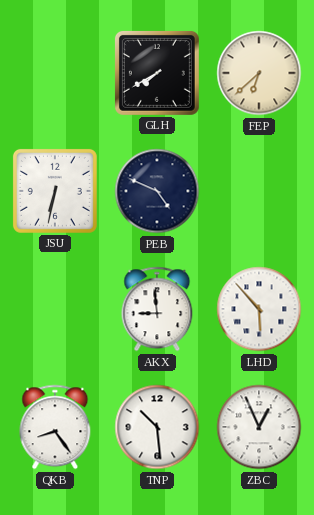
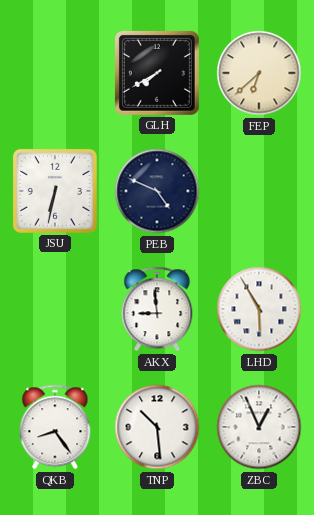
LHD: 5:53 -> 5:55
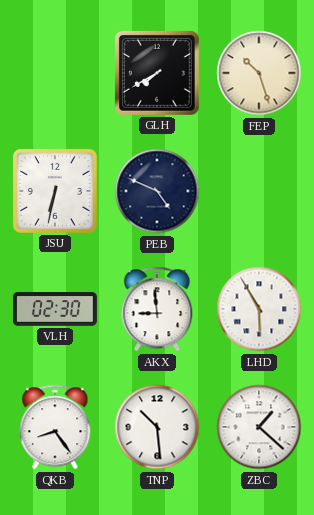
FEP: 6:38 -> 10:27
VLH: none -> 02:30
ZBC: 12:56 -> 1:22
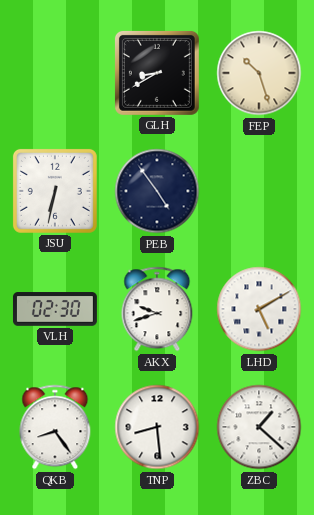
GLH: 7:40 -> 8:40
PEB: 4:49 -> 4:54
AKX: 8:59 -> 9:42
LHD: 5:55 -> 5:10
TNP: 10:29 -> 8:29
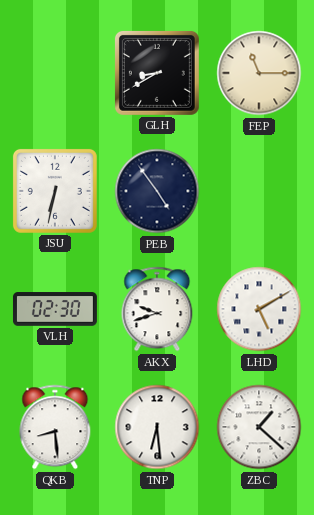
FEP: 10:27 -> 11:15
QKB: 8:24 -> 8:29
TNP: 8:29 -> 6:29
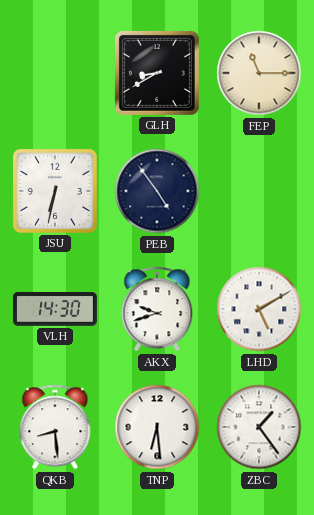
VLH: 02:30 -> 14:30
ZBC: 1:22 -> 1:24
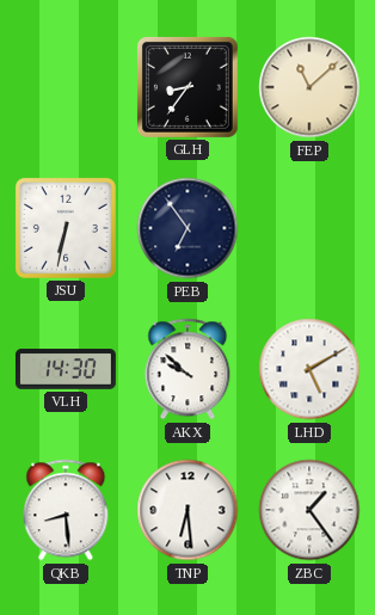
GLH: 8:40 -> 8:36
FEP: 11:15 -> 11:08
PEB: 4:54 -> 6:54
AKX: 9:42 -> 9:52
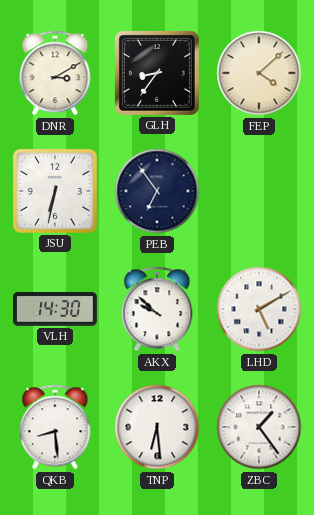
DNR: none -> 3:10
FEP: 11:08 -> 4:08
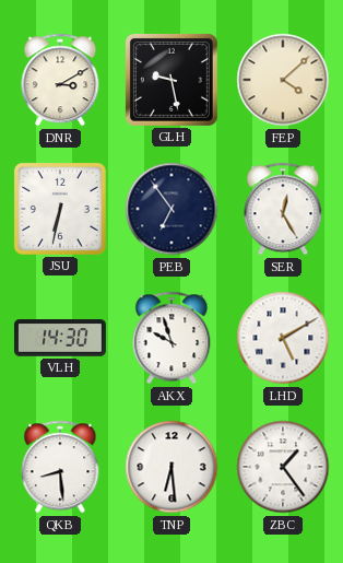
GLH: 8:36 -> 9:28
SER: none -> 12:25
AKX: 9:52 -> 9:57
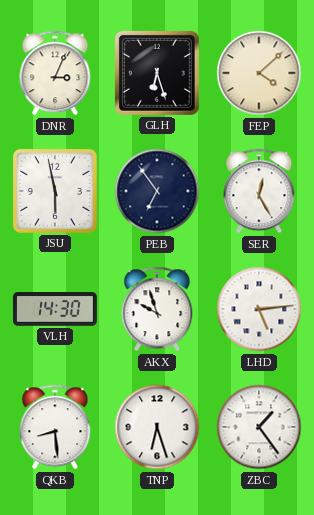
DNR: 3:10 -> 3:04
GLH: 9:28 -> 6:27
JSU: 6:32 -> 5:58
LHD: 5:10 -> 5:14
TNP: 6:29 -> 6:27
